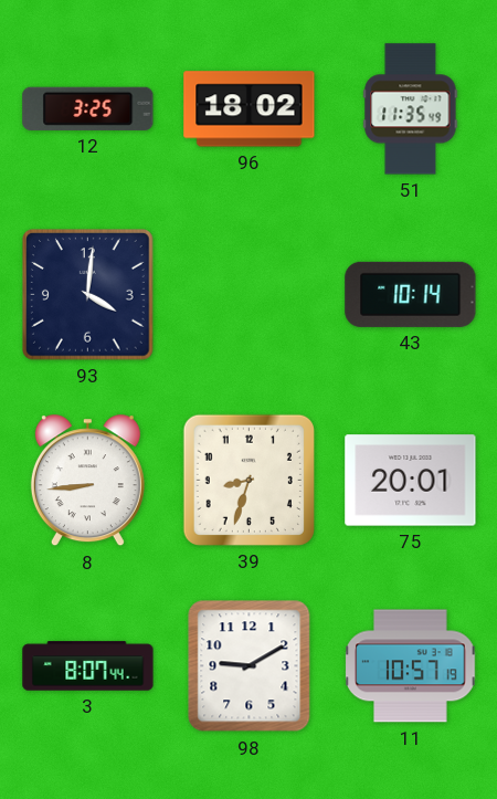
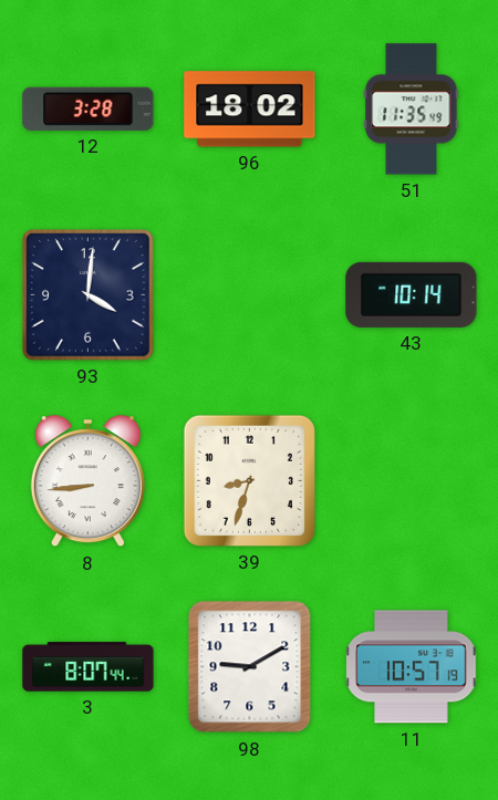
12: 3:25 -> 3:28
75: 20:01 -> none
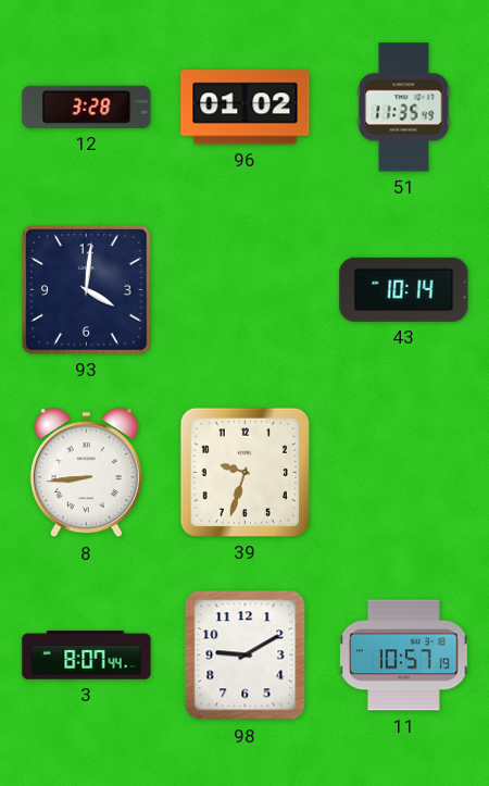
96: 18:02 -> 01:02
39: 8:33 -> 9:33
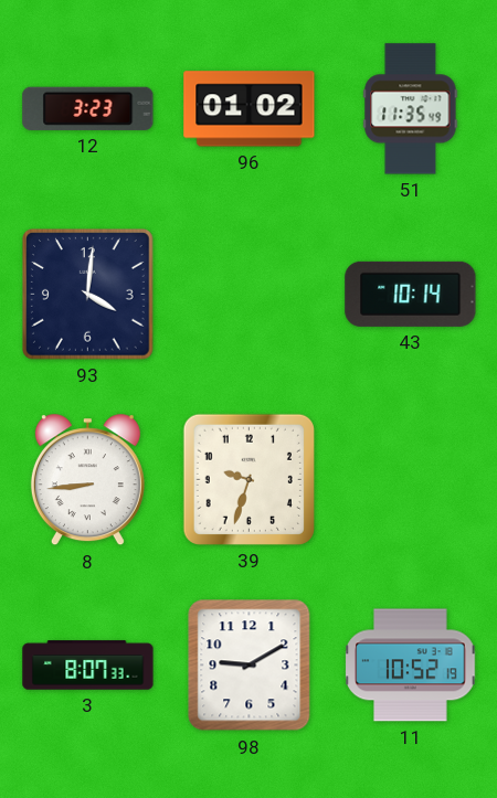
12: 3:28 -> 3:23
3: 8:07:44 -> 8:07:33
11: 10:57 -> 10:52
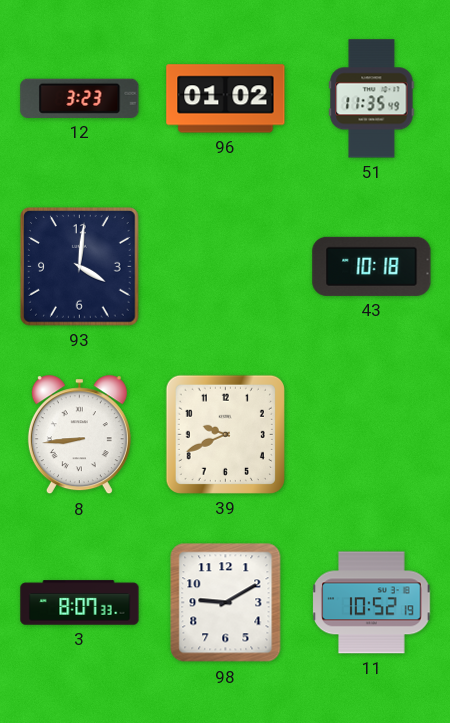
43: 10:14 -> 10:18
39: 9:33 -> 9:41
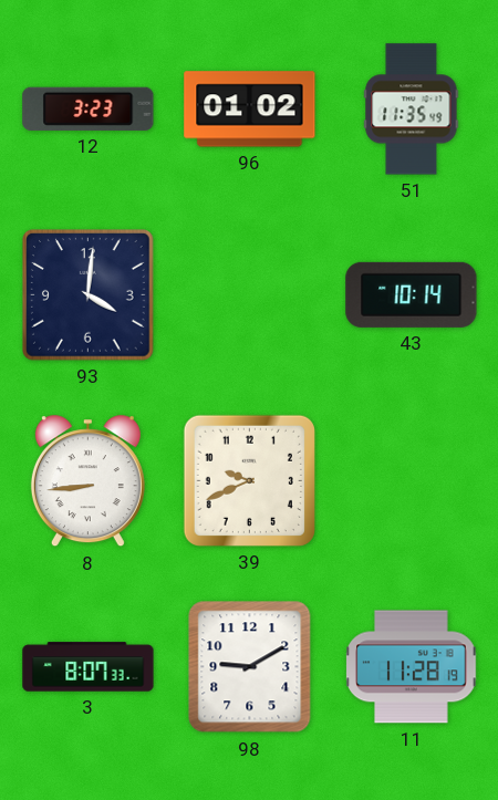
43: 10:18 -> 10:14
11: 10:52 -> 11:28
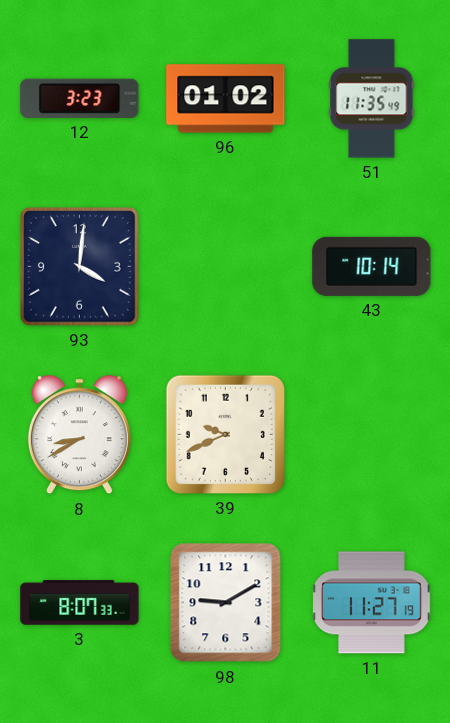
8: 8:44 -> 8:40
11: 11:28 -> 11:27
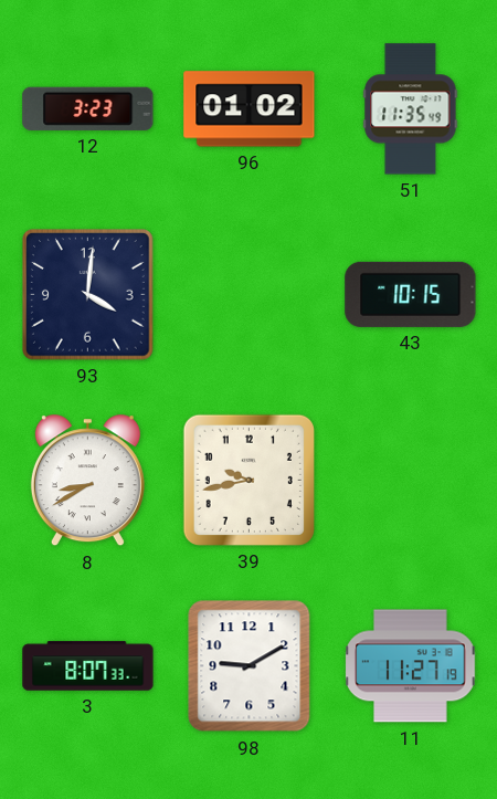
43: 10:14 -> 10:15
39: 9:41 -> 9:43
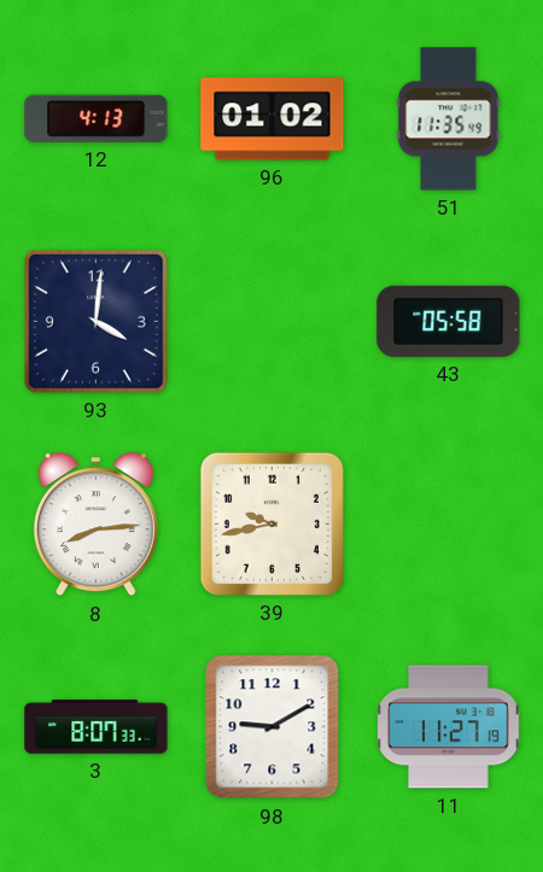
12: 3:23 -> 4:13
43: 10:15 -> 05:58
8: 8:40 -> 8:14
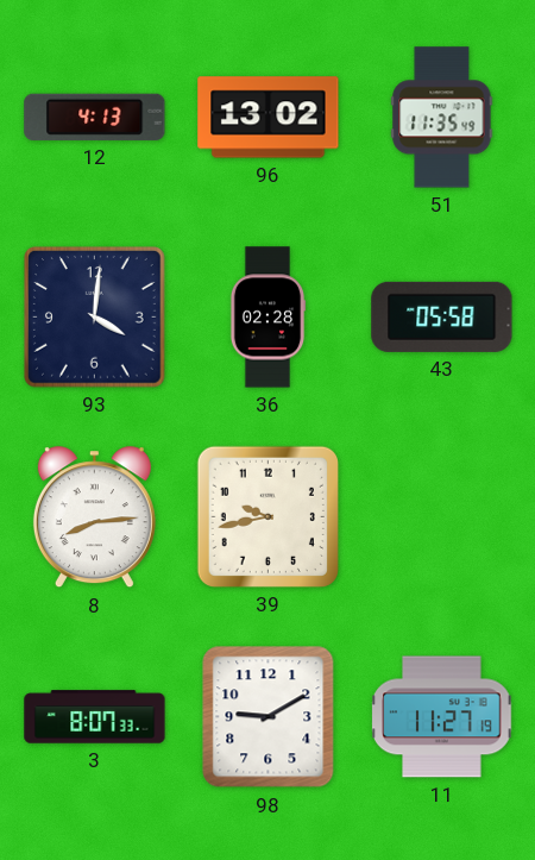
96: 01:02 -> 13:02
36: none -> 02:28
